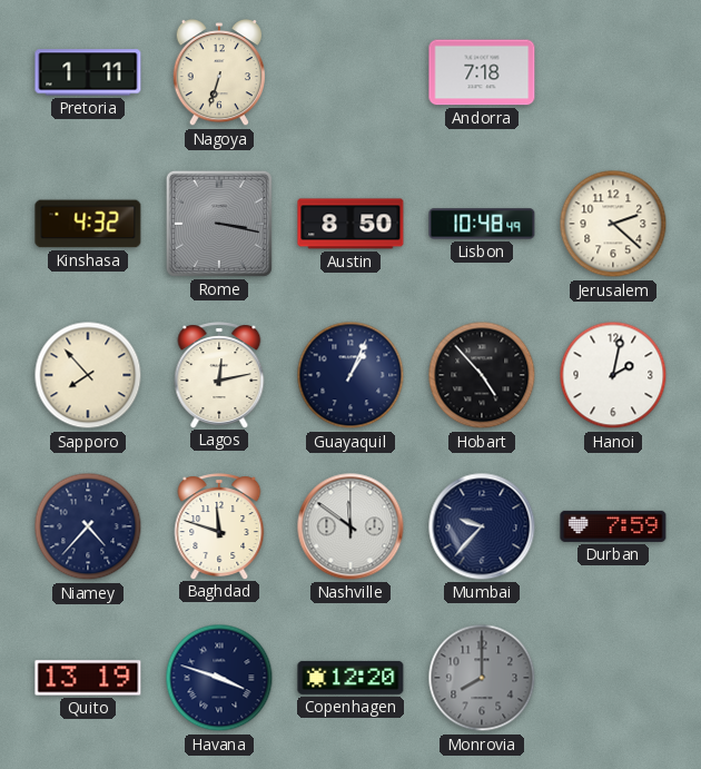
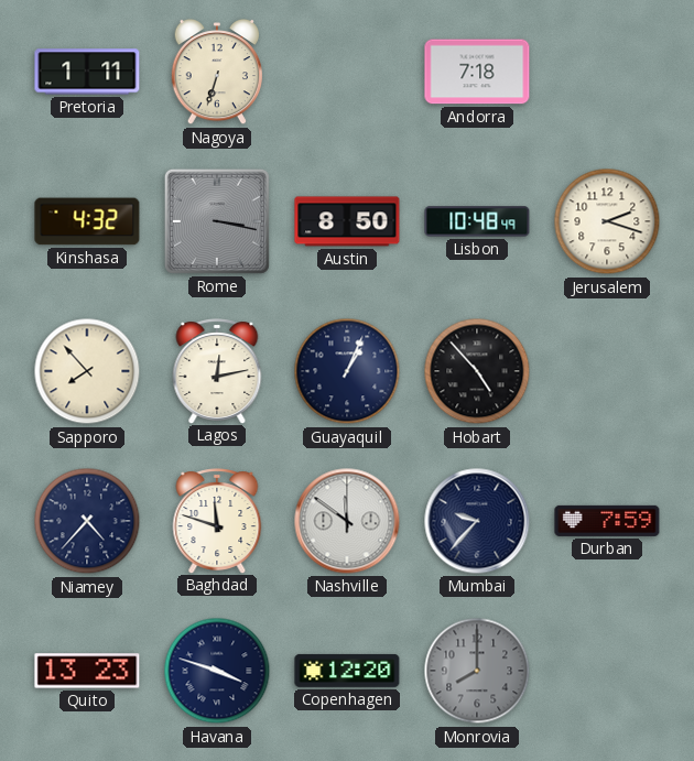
Jerusalem: 2:22 -> 2:18
Hanoi: 2:02 -> none
Quito: 13:19 -> 13:23
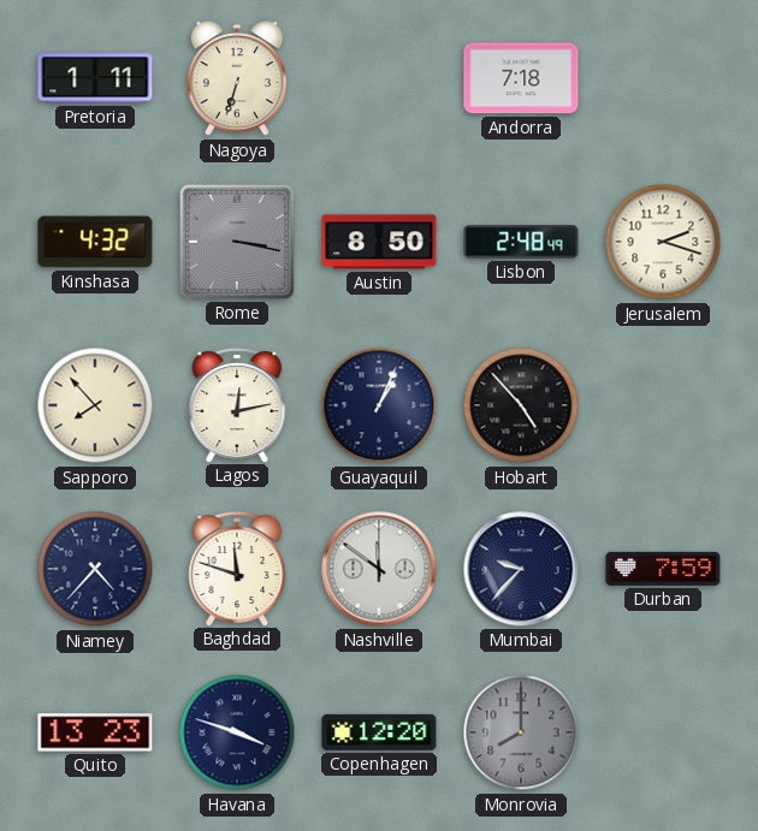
Lisbon: 10:48 -> 2:48
